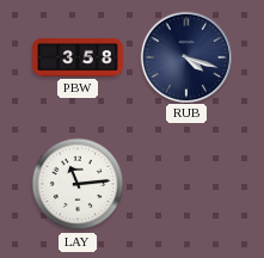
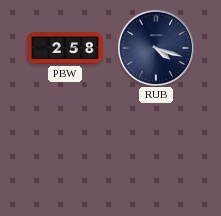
PBW: 3:58 -> 2:58
LAY: 11:14 -> none
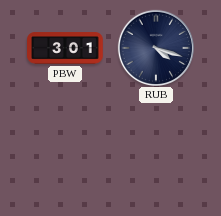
PBW: 2:58 -> 3:01
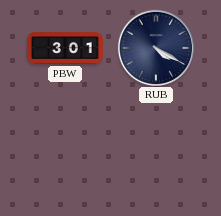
RUB: 4:18 -> 4:20
